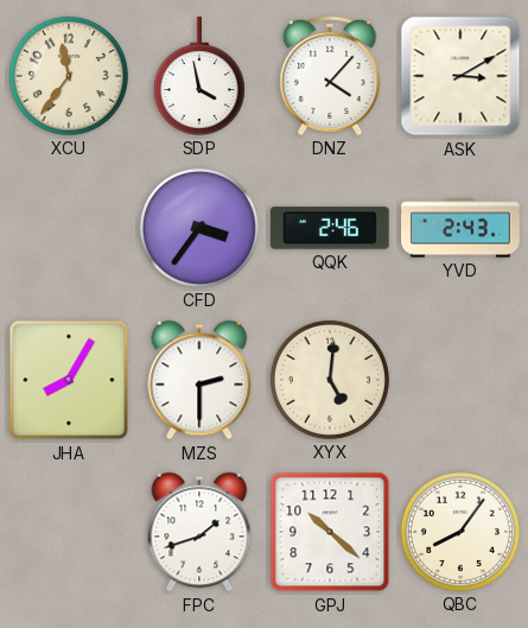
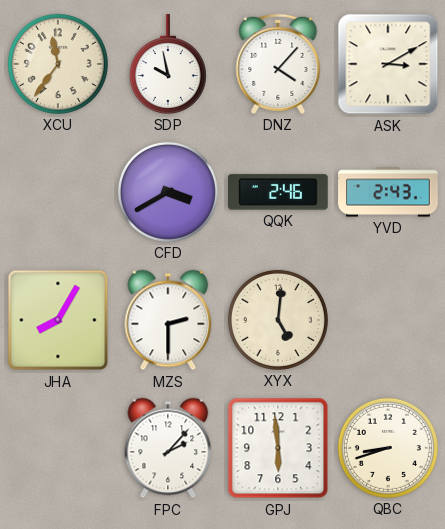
SDP: 3:58 -> 9:58
CFD: 3:36 -> 3:40
FPC: 1:42 -> 2:07
GPJ: 10:22 -> 5:59
QBC: 8:06 -> 8:42
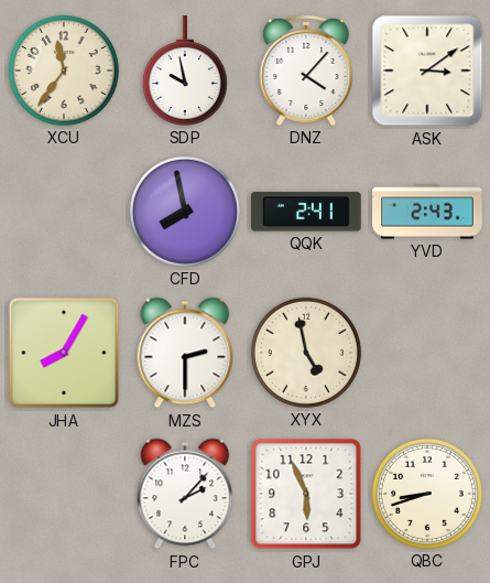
ASK: 3:10 -> 3:09
CFD: 3:40 -> 7:58
QQK: 2:46 -> 2:41
XYX: 5:01 -> 4:58
GPJ: 5:59 -> 5:56
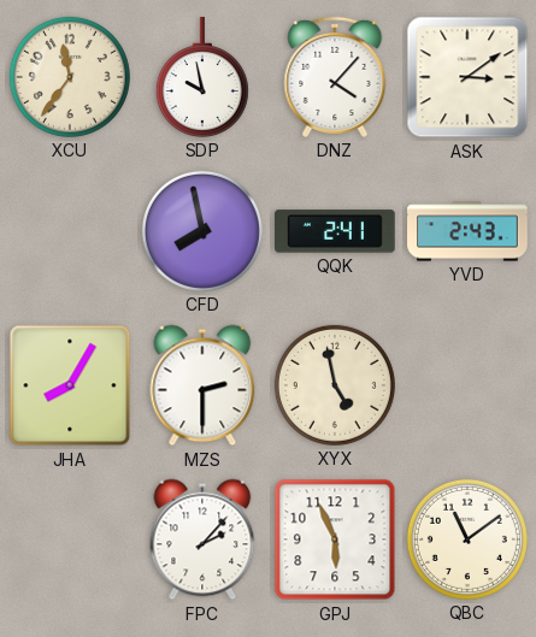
QBC: 8:42 -> 11:09
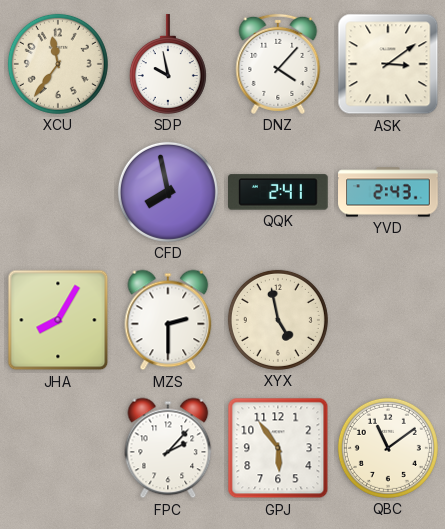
GPJ: 5:56 -> 5:54
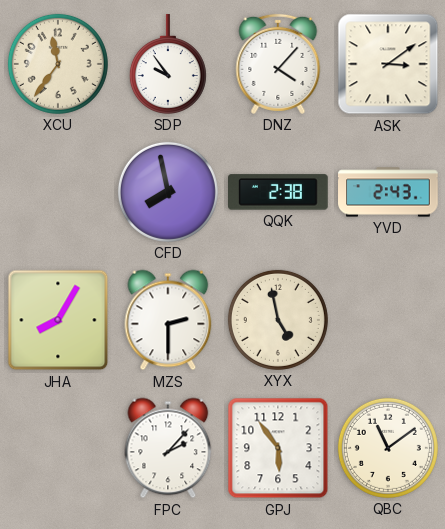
SDP: 9:58 -> 9:54
QQK: 2:41 -> 2:38
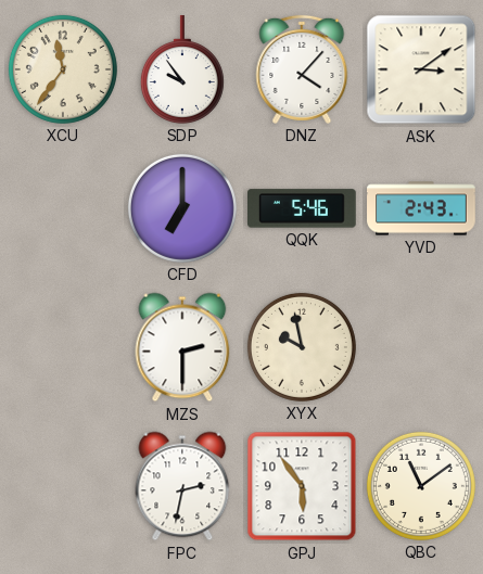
CFD: 7:58 -> 7:00
QQK: 2:38 -> 5:46
JHA: 8:05 -> none
XYX: 4:58 -> 9:58
FPC: 2:07 -> 2:32
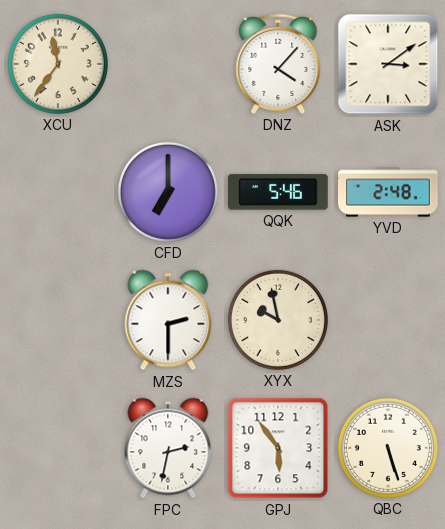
SDP: 9:54 -> none
YVD: 2:43 -> 2:48
QBC: 11:09 -> 5:27
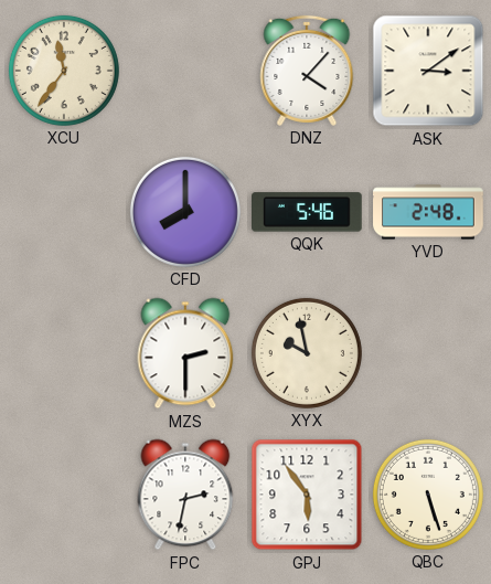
CFD: 7:00 -> 8:00
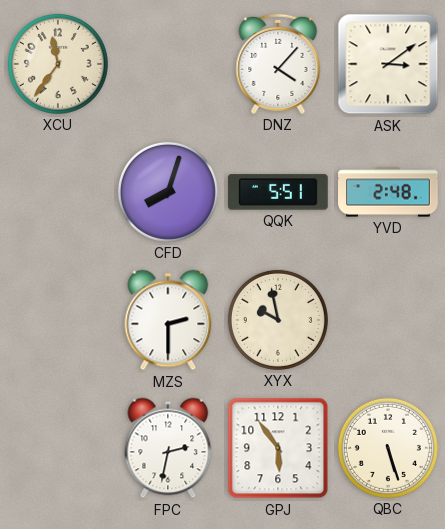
CFD: 8:00 -> 8:03
QQK: 5:46 -> 5:51
